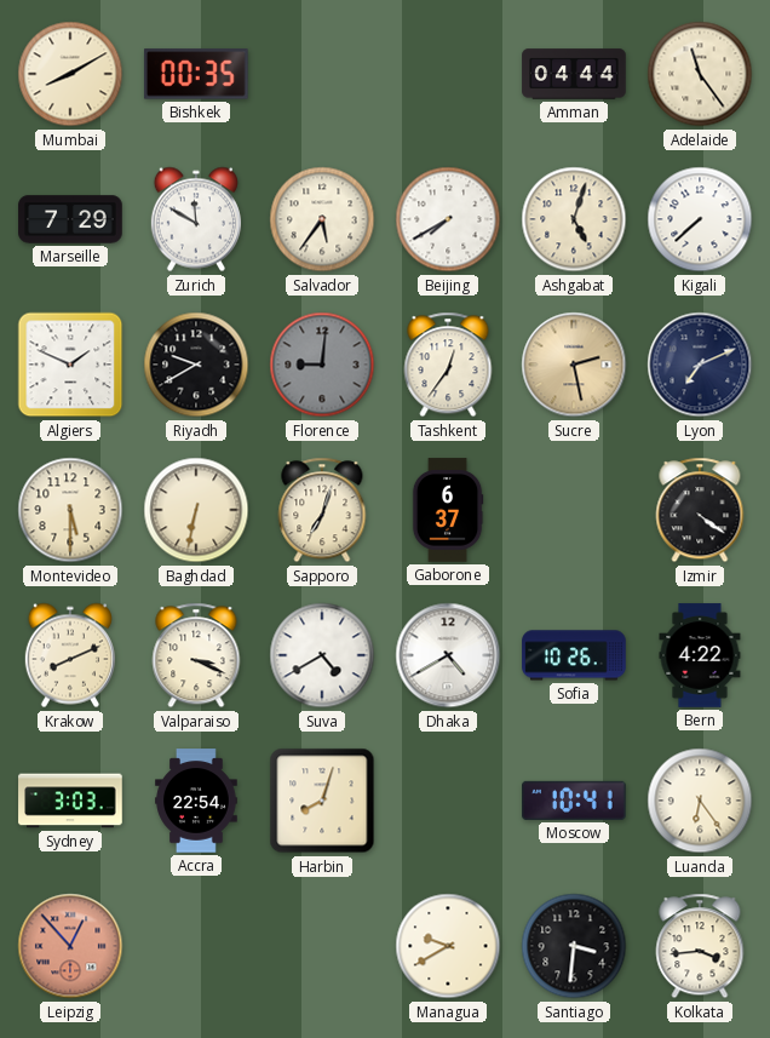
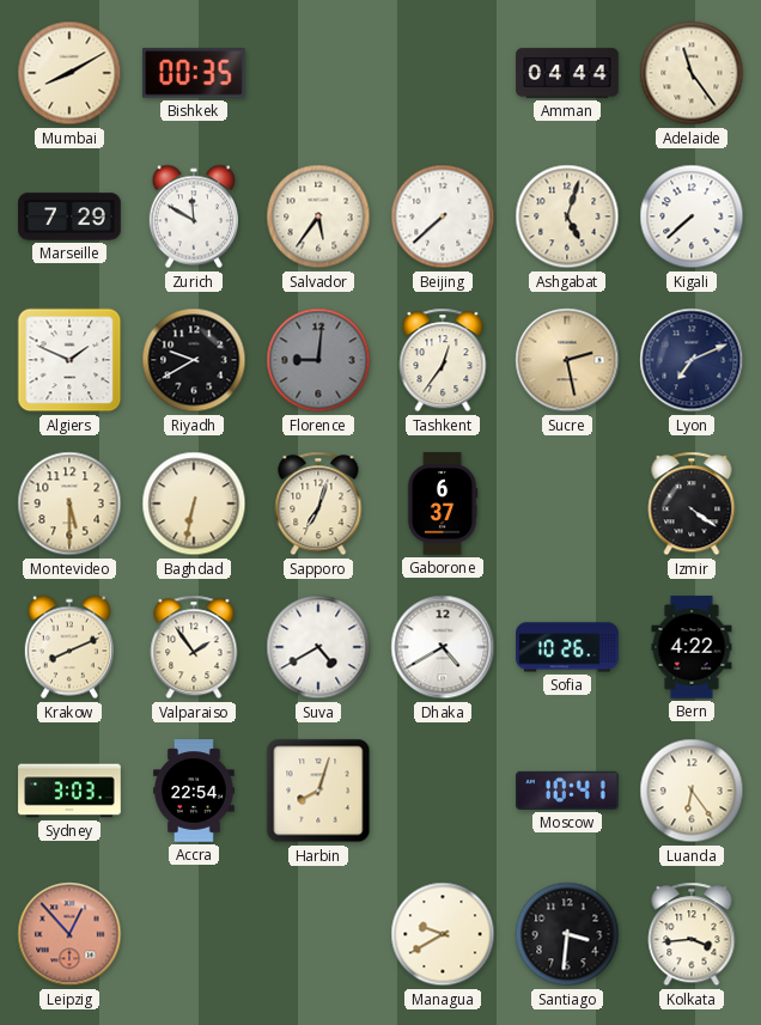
Beijing: 7:40 -> 7:38
Valparaiso: 3:19 -> 1:54
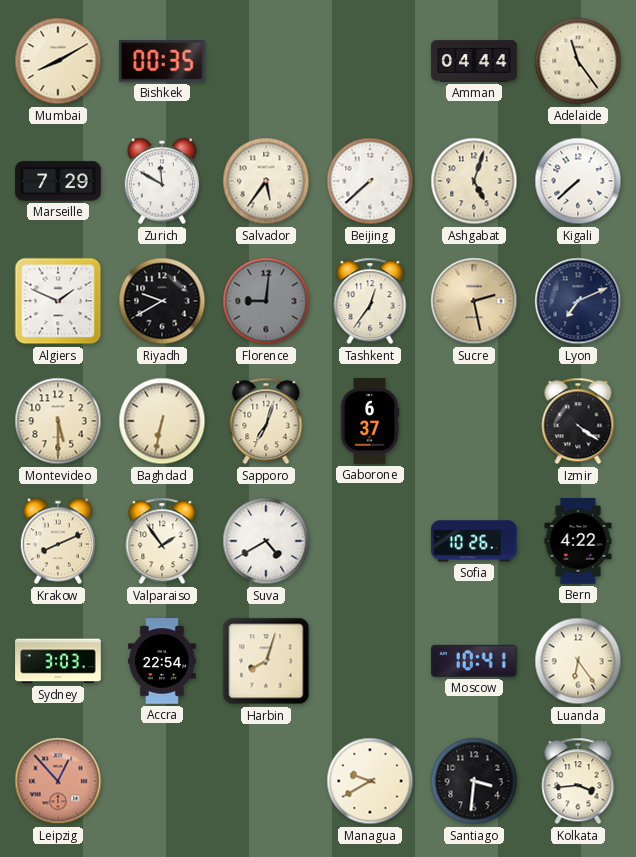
Dhaka: 4:40 -> none
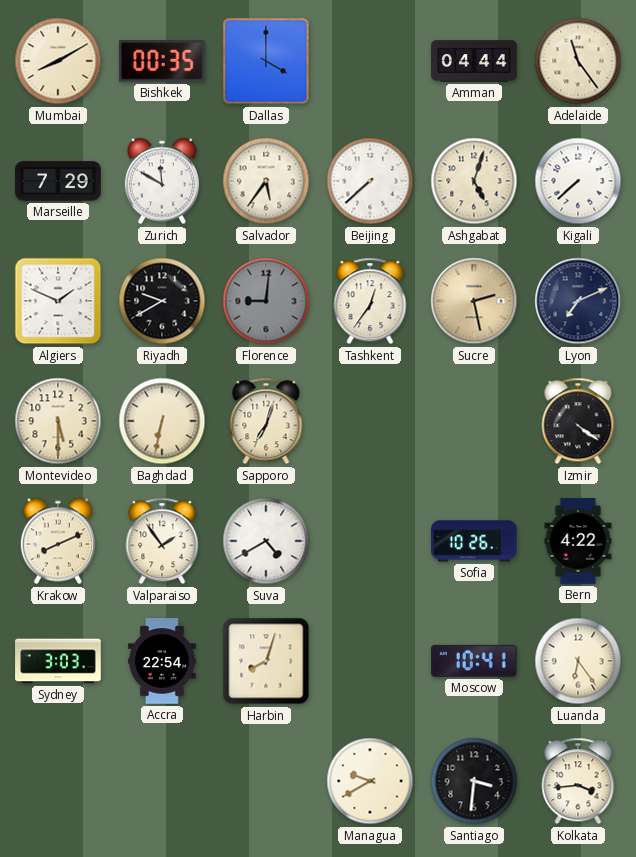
Dallas: none -> 4:00
Gaborone: 6:37 -> none
Leipzig: 12:53 -> none
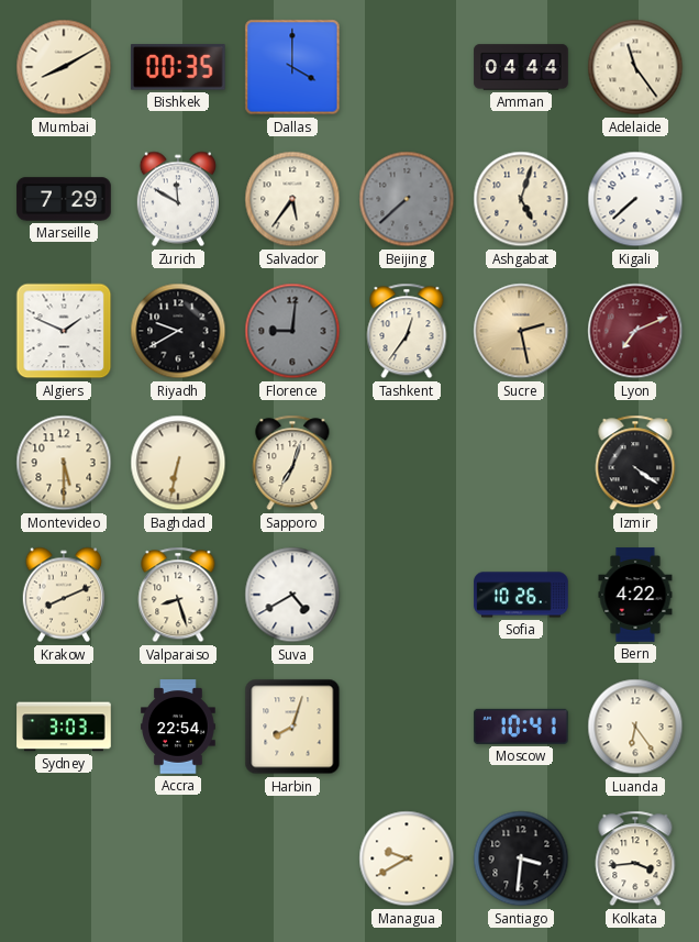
Beijing dial: white -> grey
Lyon dial: navy -> burgundy
Valparaiso: 1:54 -> 8:27
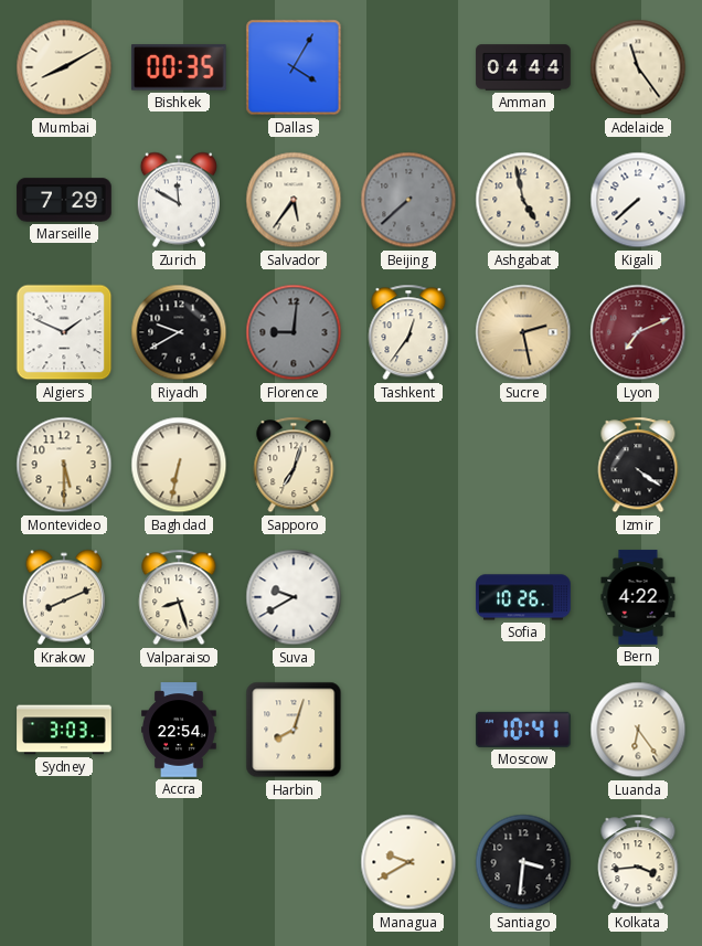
Dallas: 4:00 -> 4:05
Ashgabat: 5:03 -> 4:58
Suva: 4:40 -> 9:40
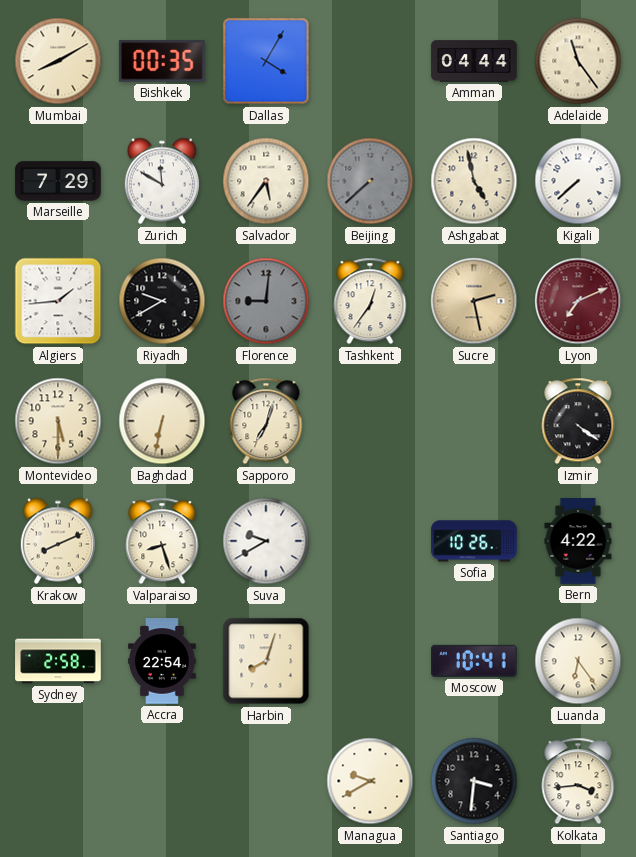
Algiers: 1:49 -> 1:44
Sydney: 3:03 -> 2:58
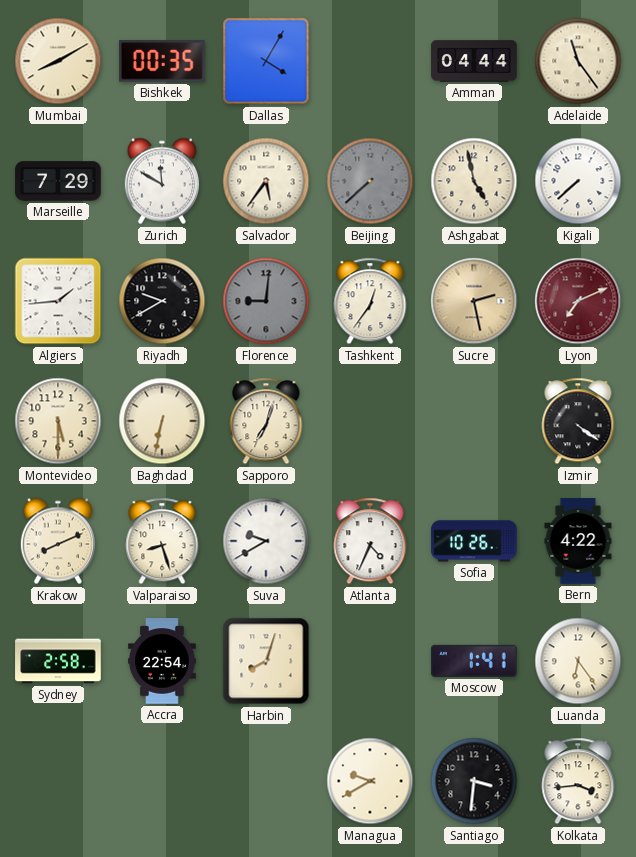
Atlanta: none -> 4:34
Moscow: 10:41 -> 1:41
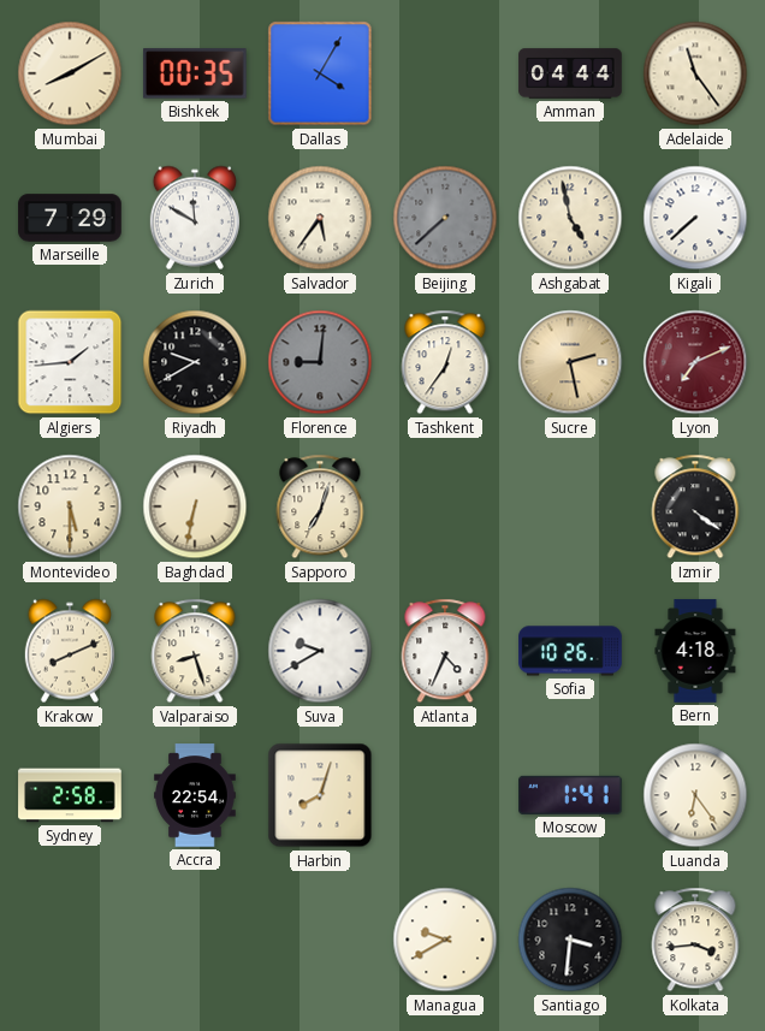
Bern: 4:22 -> 4:18
